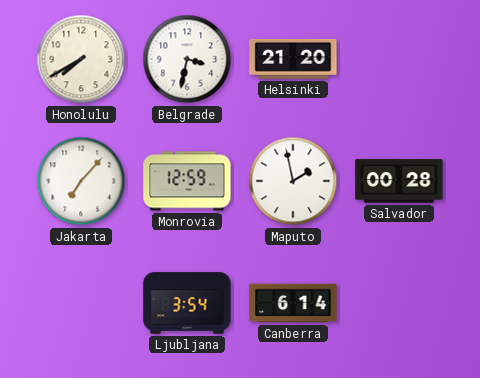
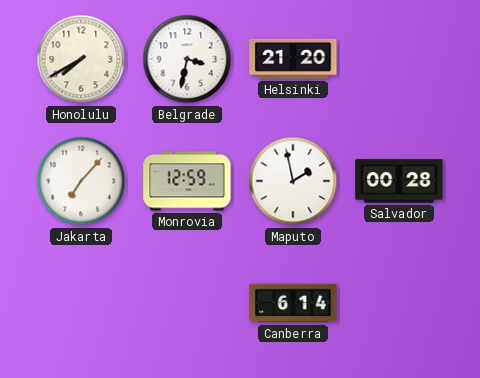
Ljubljana: 3:54 -> none
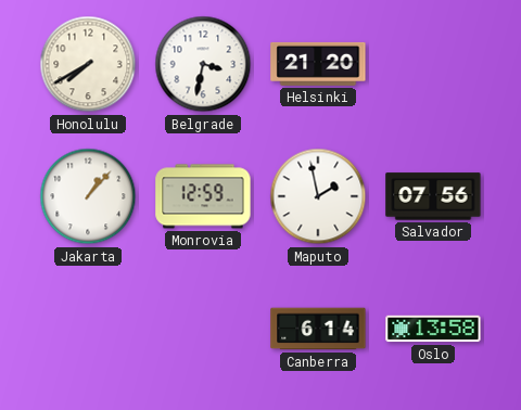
Jakarta: 7:07 -> 1:07
Salvador: 00:28 -> 07:56
Oslo: none -> 13:58
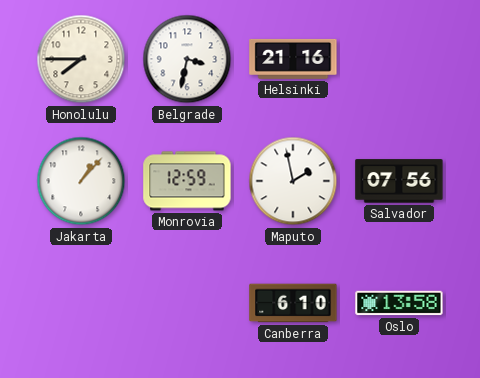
Honolulu: 7:40 -> 7:45
Helsinki: 21:20 -> 21:16
Canberra: 6:14 -> 6:10
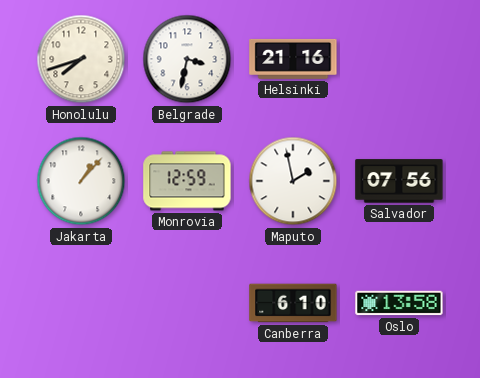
Honolulu: 7:45 -> 7:42
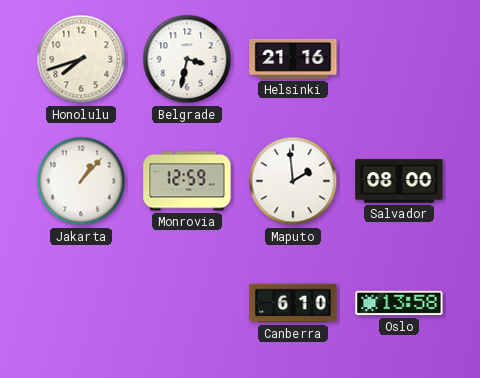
Maputo: 1:58 -> 1:59
Salvador: 07:56 -> 08:00
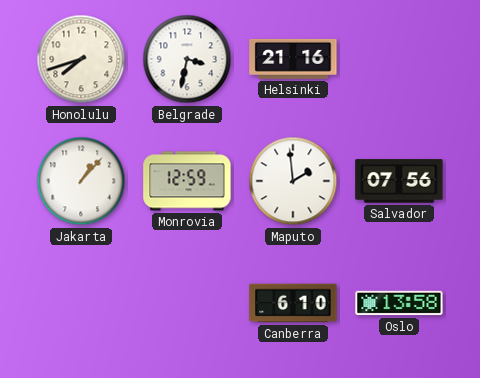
Salvador: 08:00 -> 07:56
